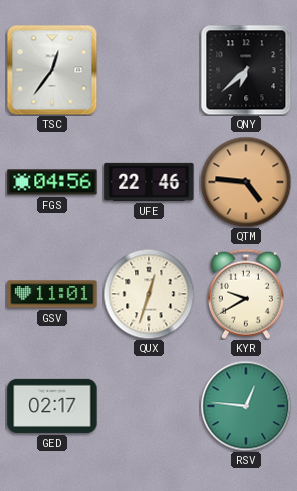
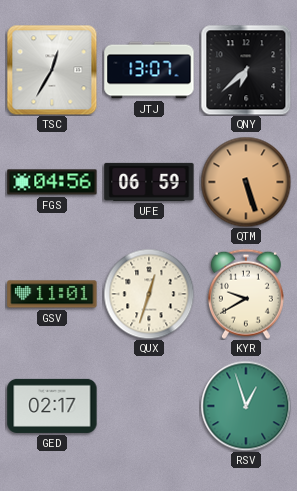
TSC: 12:36 -> 12:35
JTJ: none -> 13:07
UFE: 22:46 -> 06:59
QTM: 4:46 -> 5:27
RSV: 12:46 -> 12:57
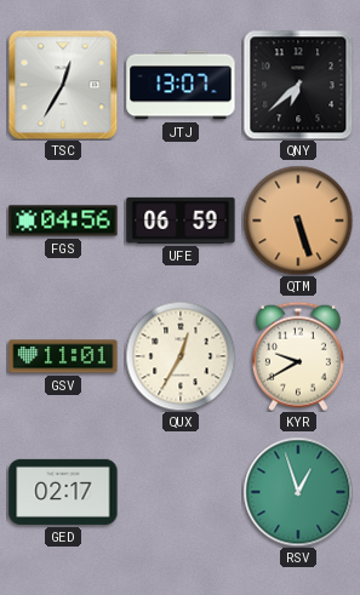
QUX: 12:33 -> 12:35
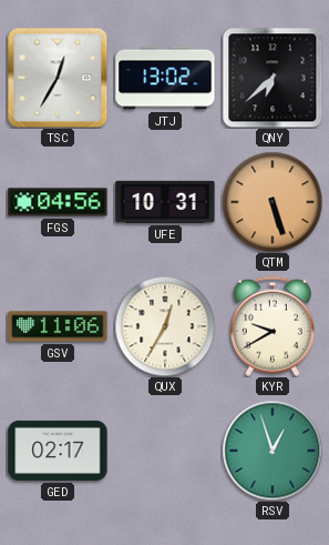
JTJ: 13:07 -> 13:02
UFE: 06:59 -> 10:31
GSV: 11:01 -> 11:06
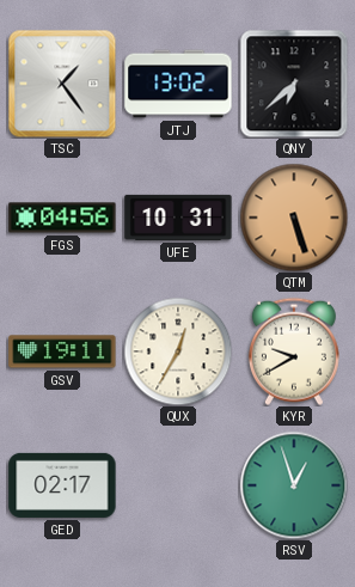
TSC: 12:35 -> 1:24
GSV: 11:06 -> 19:11
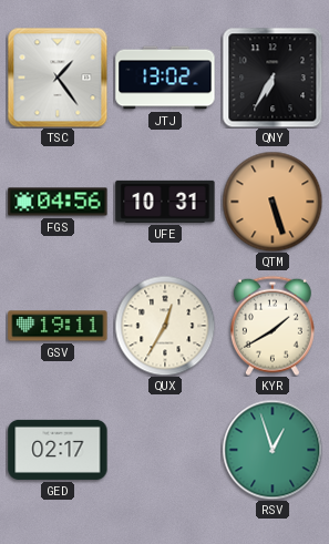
QNY: 6:38 -> 6:35
KYR: 9:40 -> 1:40
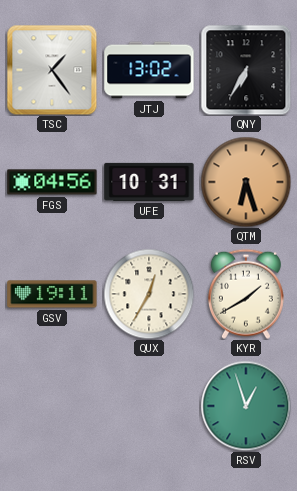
QTM: 5:27 -> 6:27
GED: 02:17 -> none
